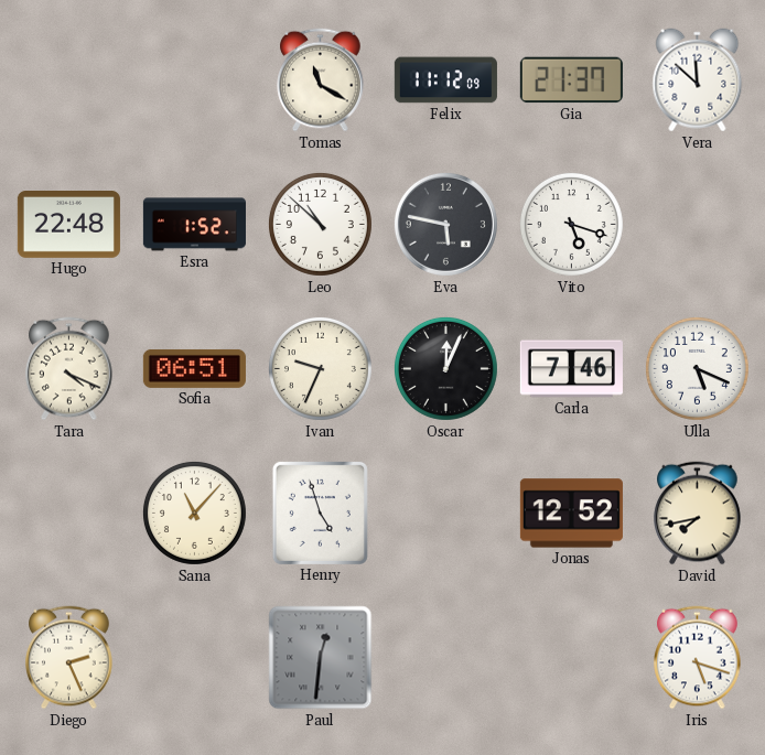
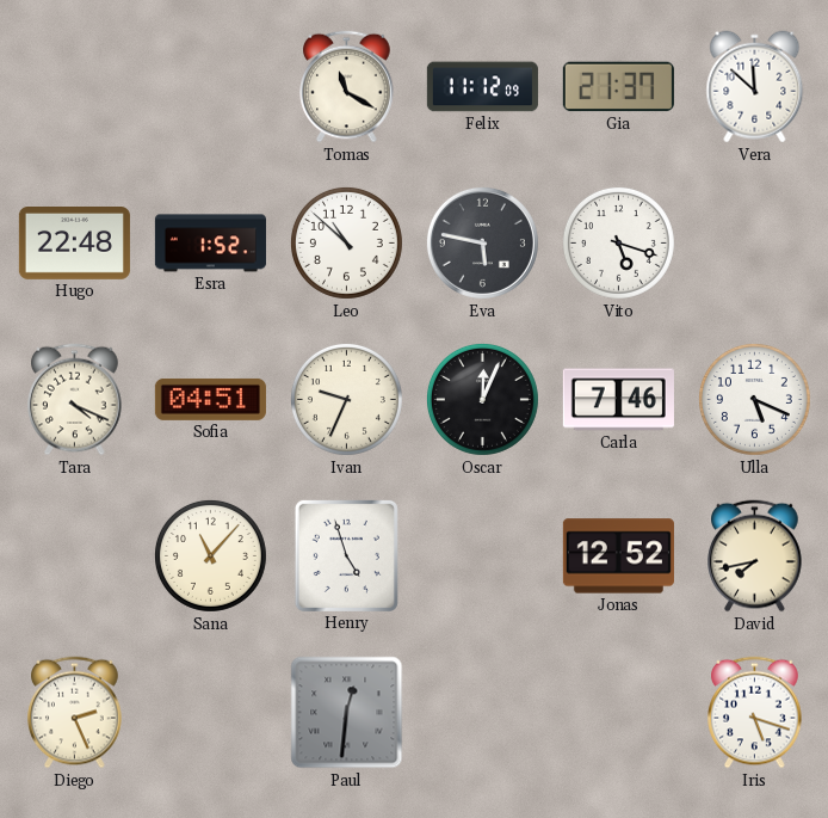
Sofia: 06:51 -> 04:51
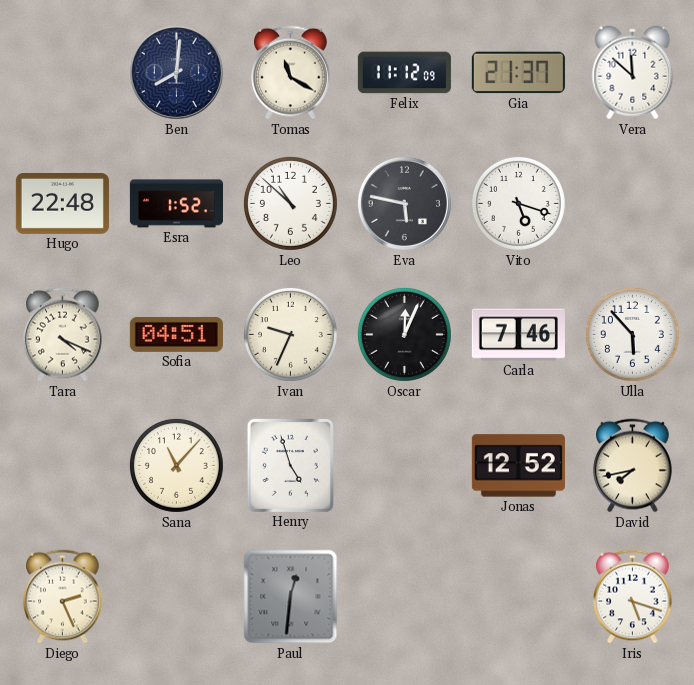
Ben: none -> 8:01
Ulla: 5:19 -> 5:53
